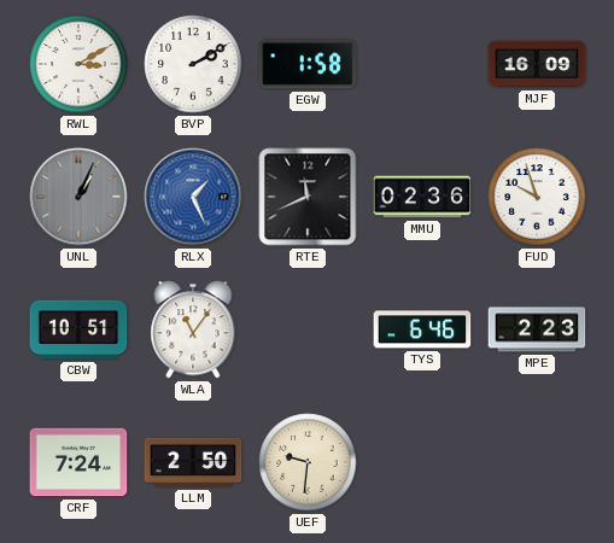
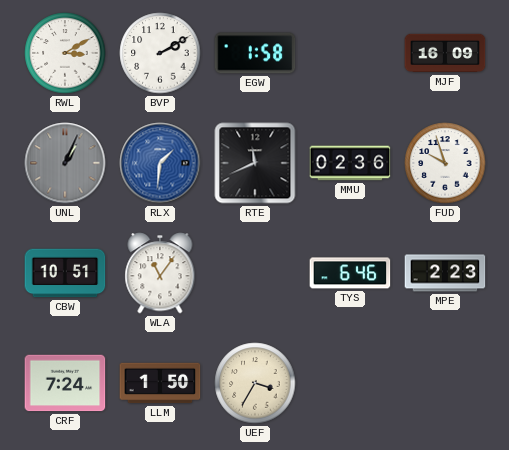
RLX: 1:26 -> 1:31
LLM: 2:50 -> 1:50
UEF: 9:31 -> 3:35
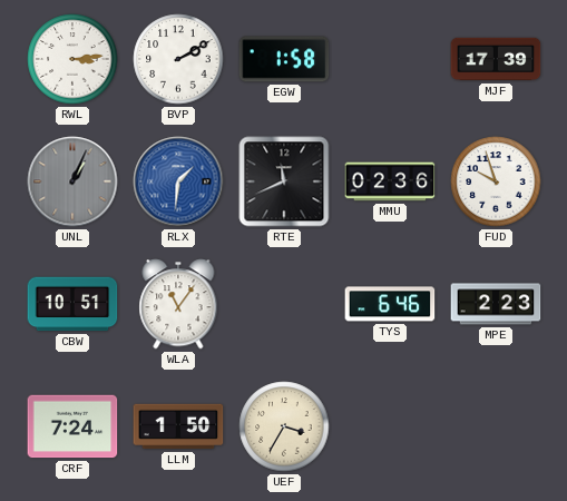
RWL: 3:10 -> 3:14
MJF: 16:09 -> 17:39
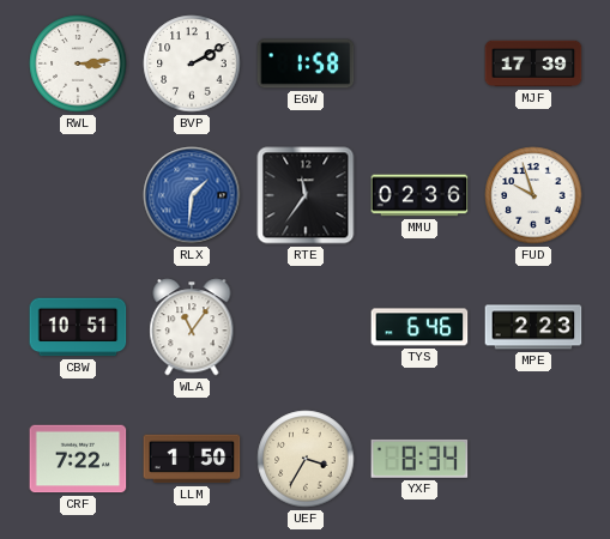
UNL: 1:04 -> none
RTE: 11:41 -> 11:36
CRF: 7:24 -> 7:22
YXF: none -> 8:34
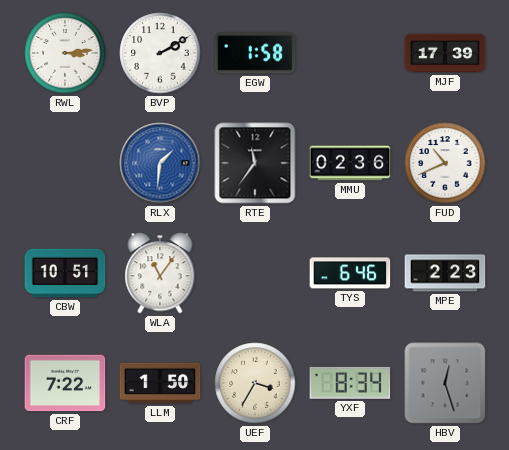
FUD: 9:57 -> 10:41
HBV: none -> 12:27
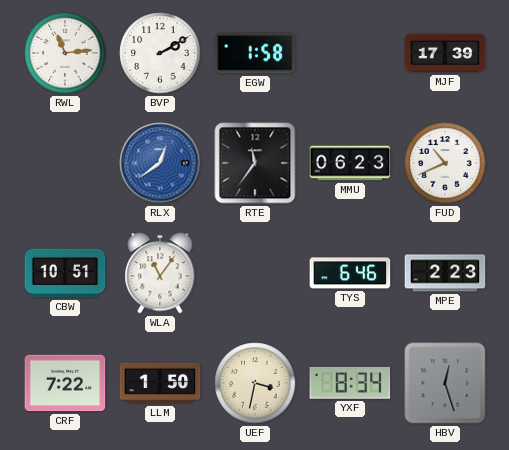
RWL: 3:14 -> 11:14
RLX: 1:31 -> 12:39
MMU: 02:36 -> 06:23
UEF: 3:35 -> 3:32
